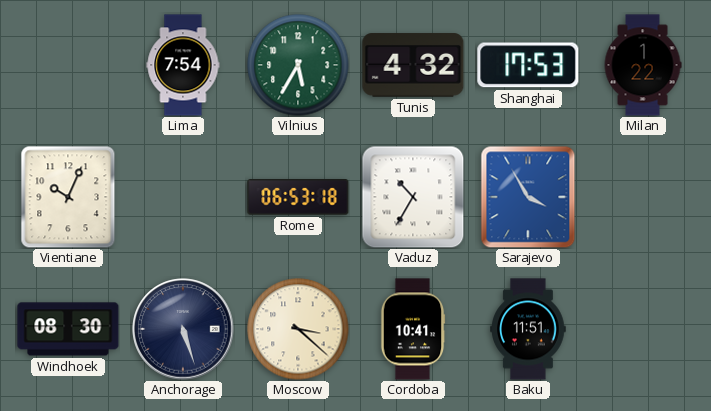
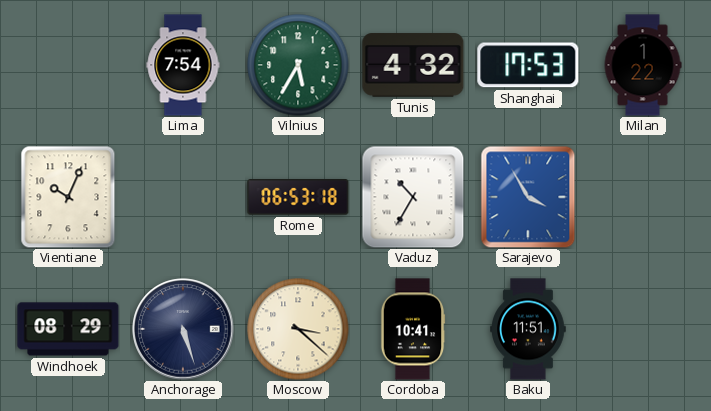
Windhoek: 08:30 -> 08:29
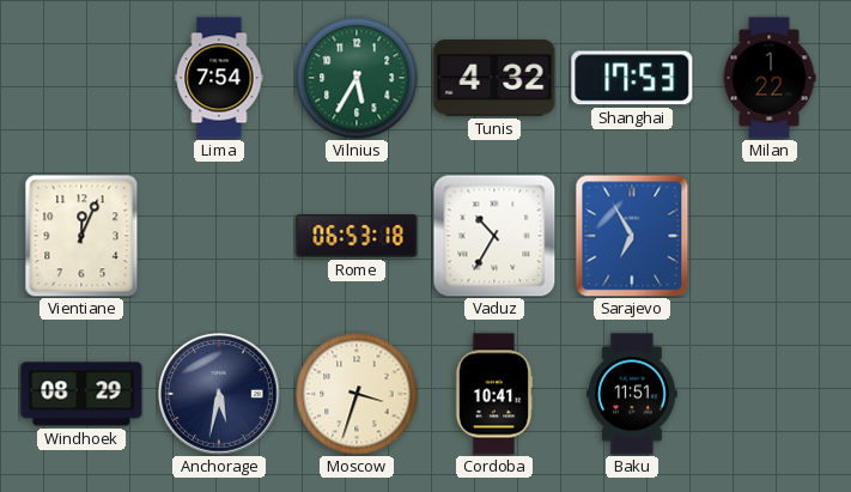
Vientiane: 10:04 -> 12:04
Sarajevo: 3:55 -> 6:55
Anchorage: 5:27 -> 5:32
Moscow: 3:22 -> 3:33
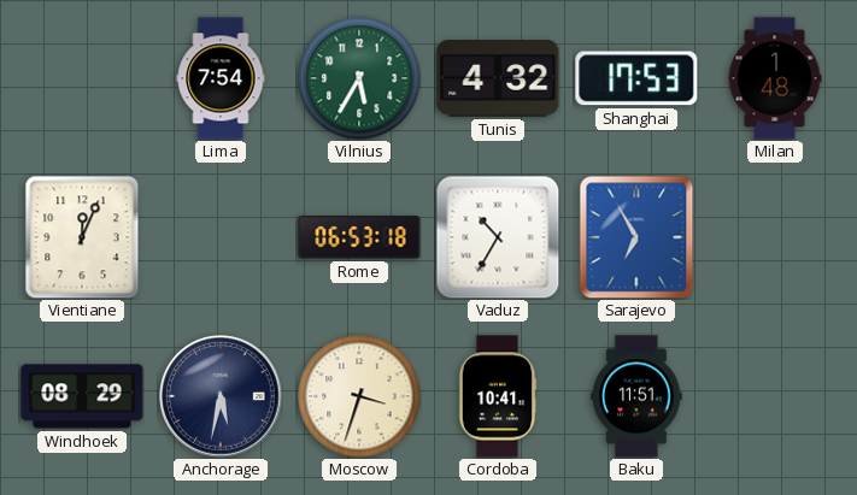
Milan: 1:22 -> 1:48
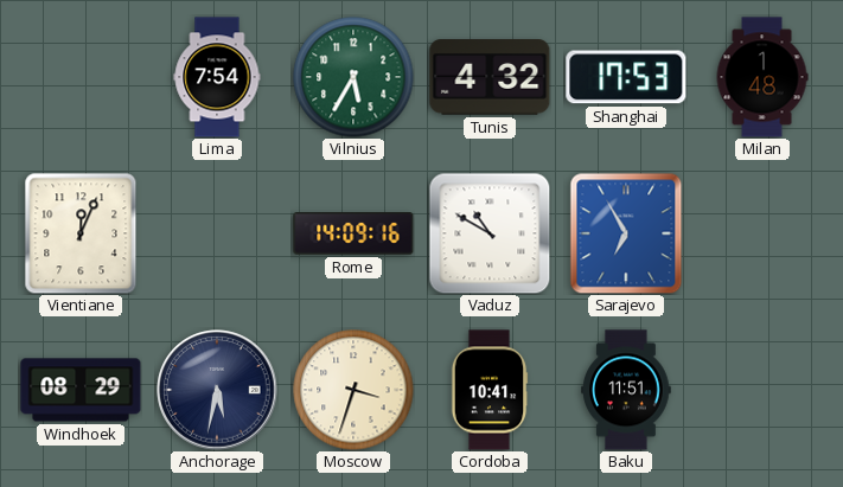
Rome: 06:53 -> 14:09
Vaduz: 10:35 -> 10:50
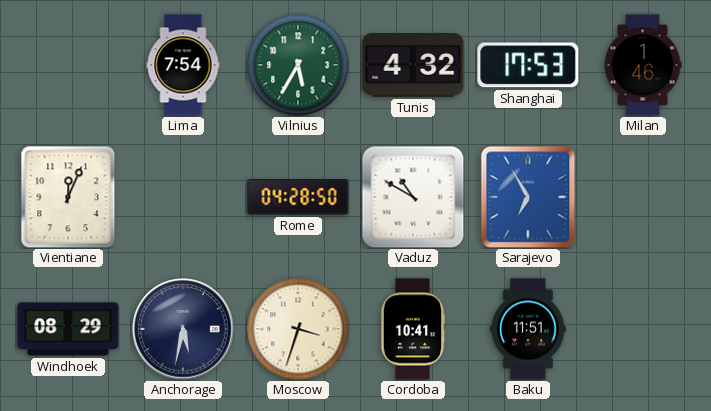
Milan: 1:48 -> 1:46
Rome: 14:09 -> 04:28
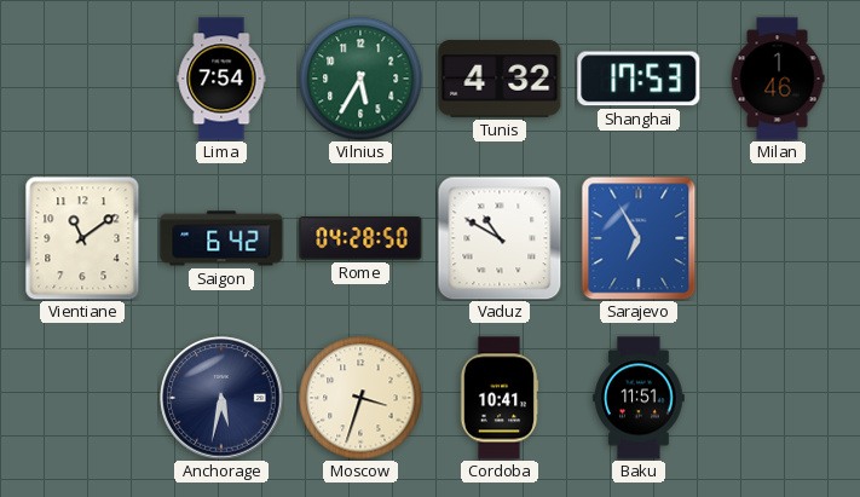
Vientiane: 12:04 -> 11:09
Saigon: none -> 6:42
Windhoek: 08:29 -> none
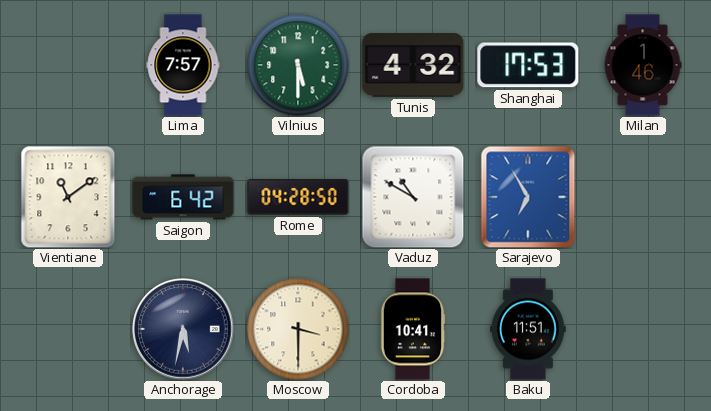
Lima: 7:54 -> 7:57
Vilnius: 5:35 -> 5:30
Moscow: 3:33 -> 3:30
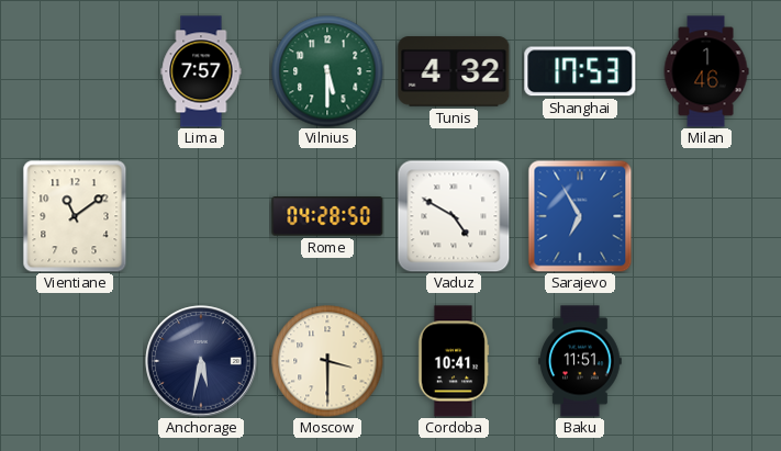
Saigon: 6:42 -> none
Vaduz: 10:50 -> 4:50
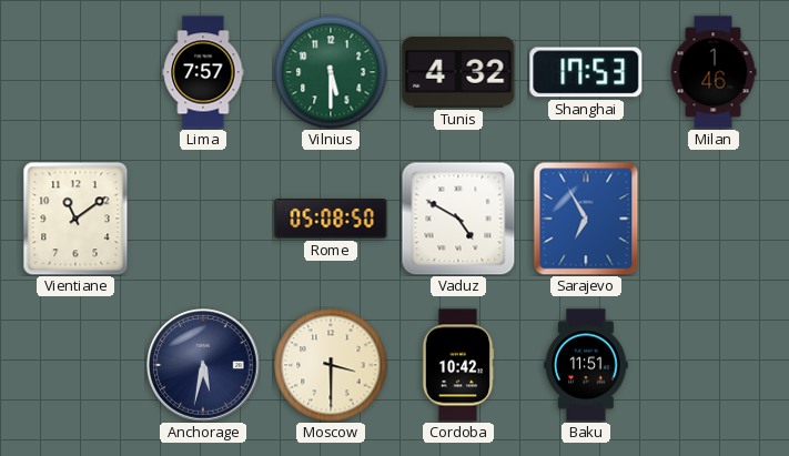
Rome: 04:28 -> 05:08
Cordoba: 10:41 -> 10:42
